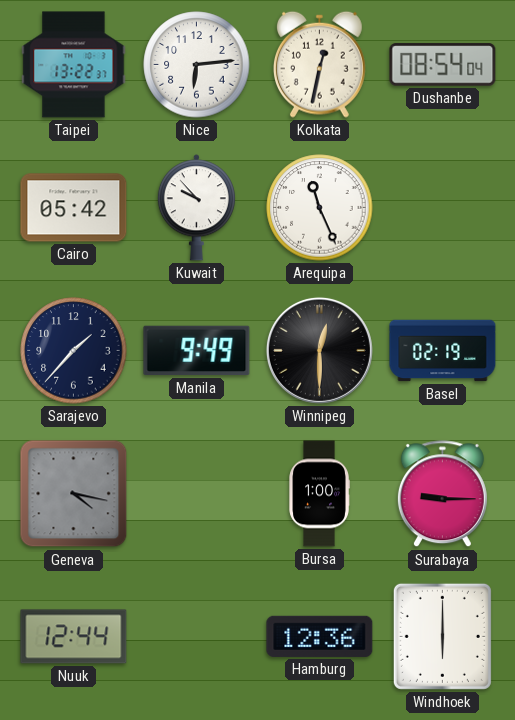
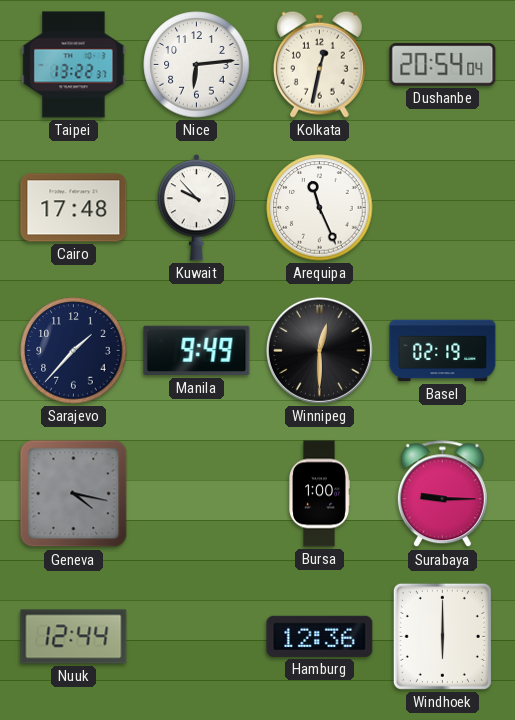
Dushanbe: 08:54 -> 20:54
Cairo: 05:42 -> 17:48
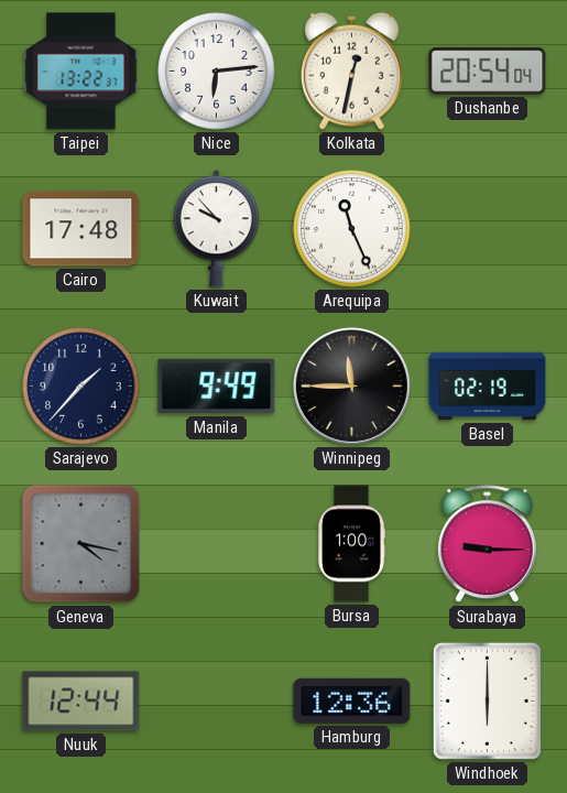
Winnipeg: 12:30 -> 11:45
